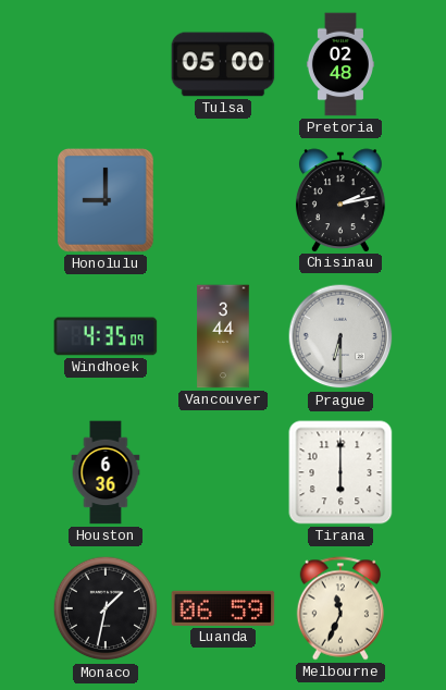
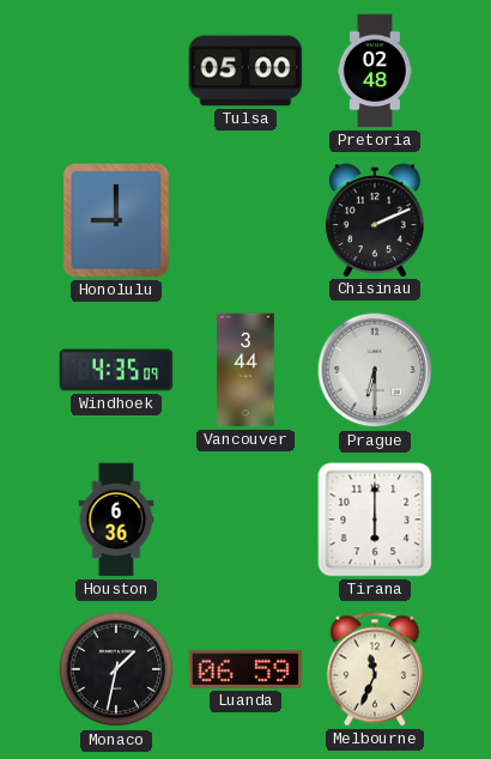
Chisinau: 2:13 -> 2:11
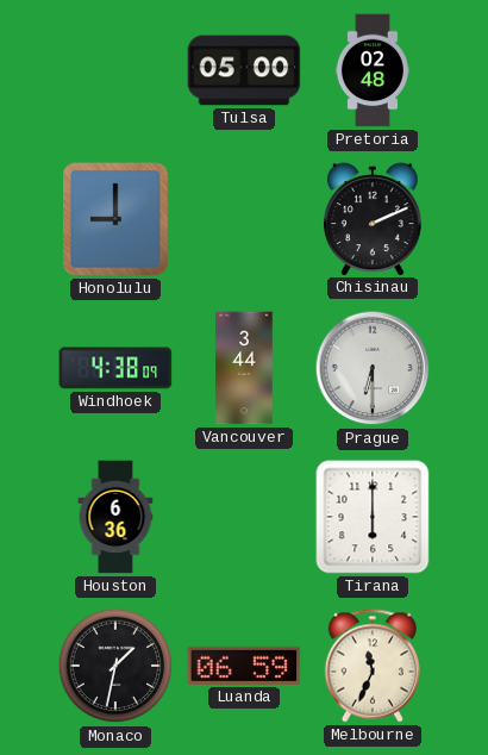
Windhoek: 4:35 -> 4:38
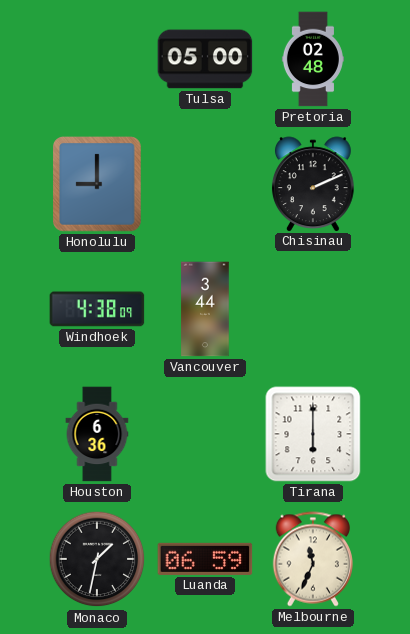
Prague: 6:30 -> none
